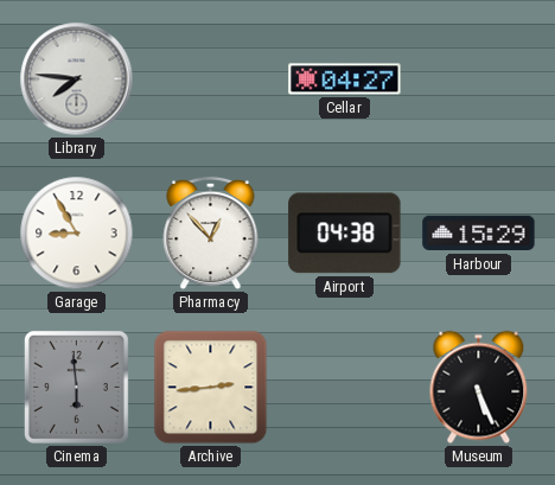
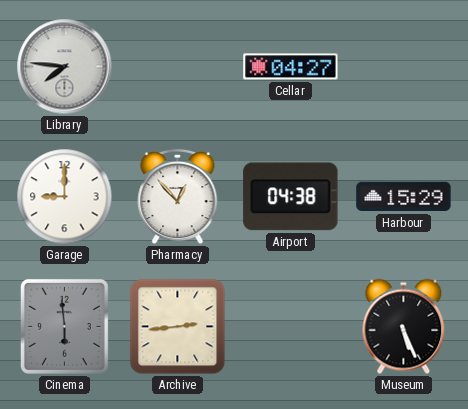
Garage: 8:55 -> 9:00
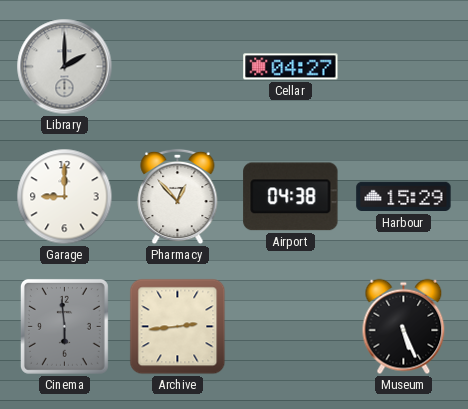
Library: 7:46 -> 2:00
